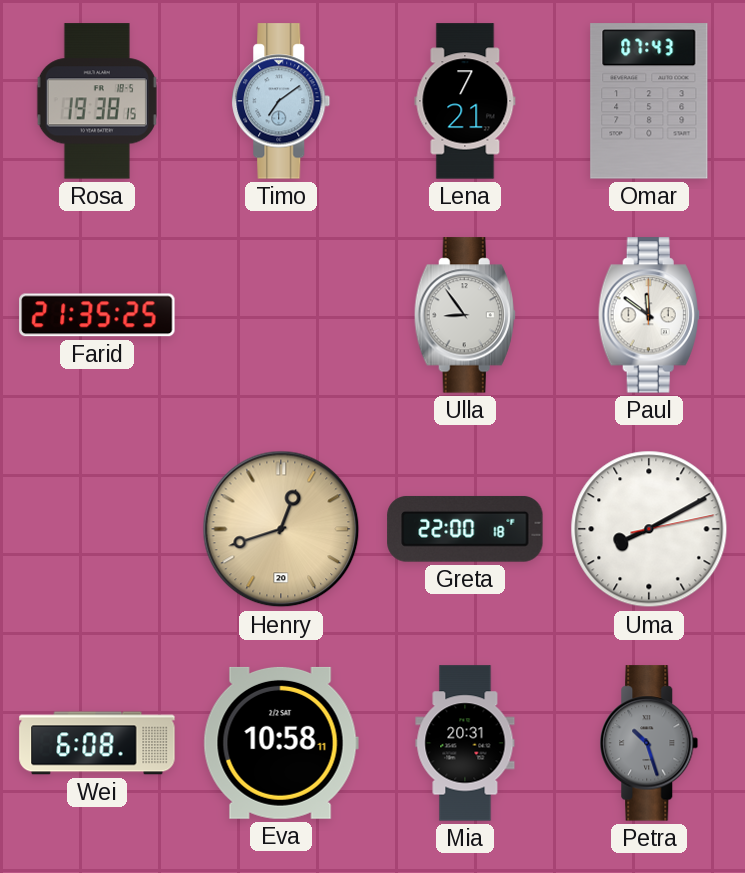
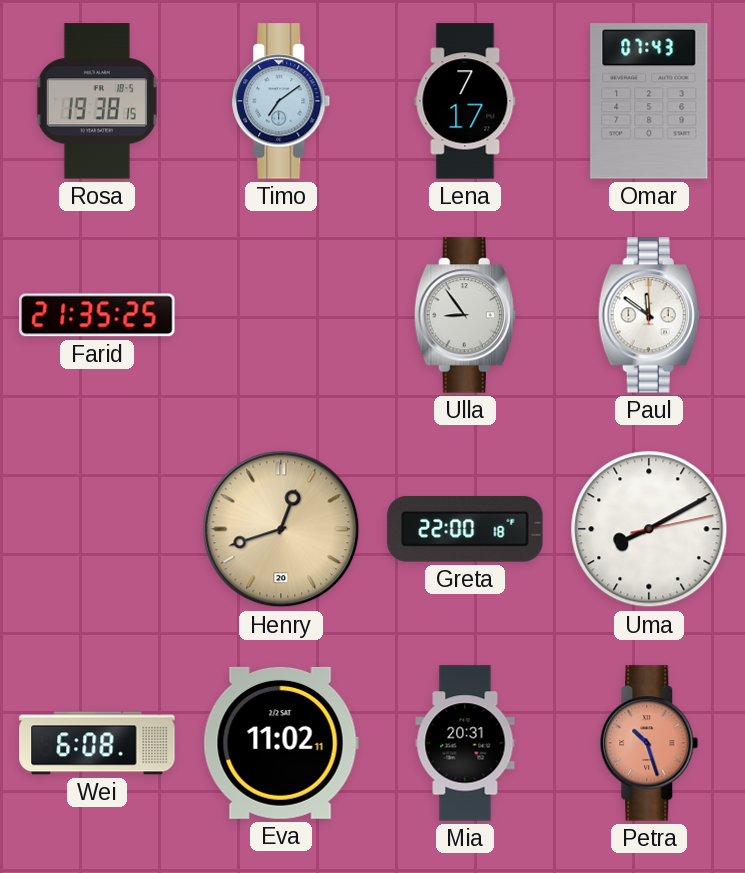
Lena: 7:21 -> 7:17
Eva: 10:58 -> 11:02
Petra dial: grey -> salmon
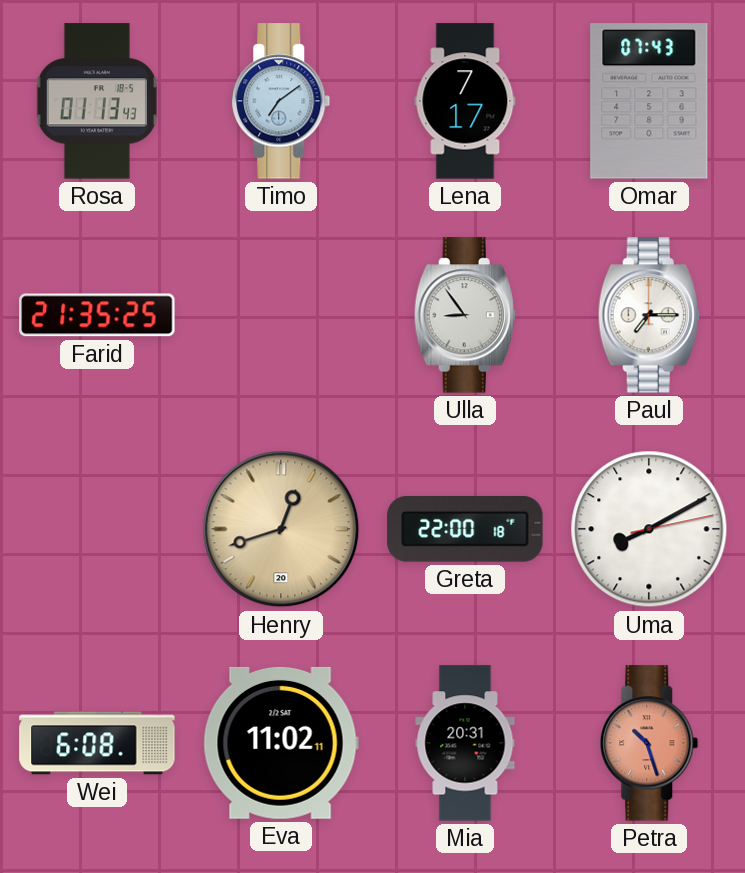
Rosa: 19:38 -> 01:13
Paul: 11:51 -> 7:15
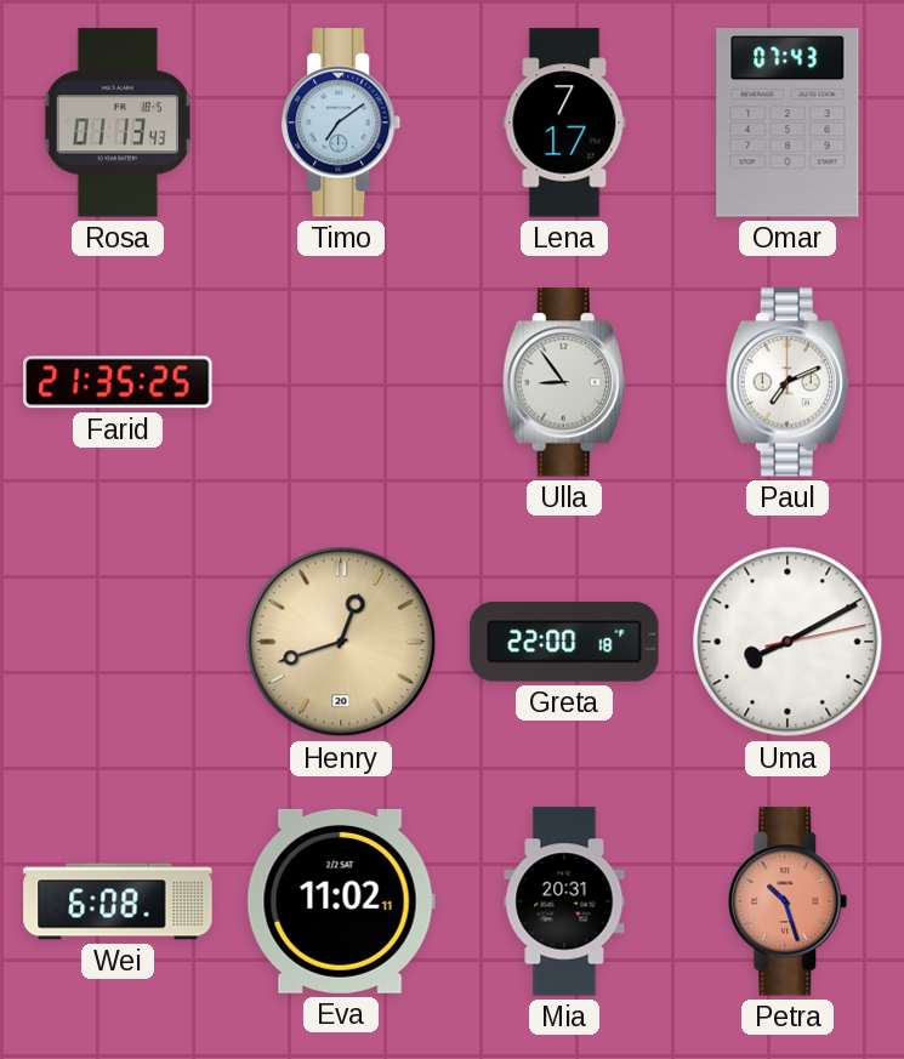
Paul: 7:15 -> 7:11
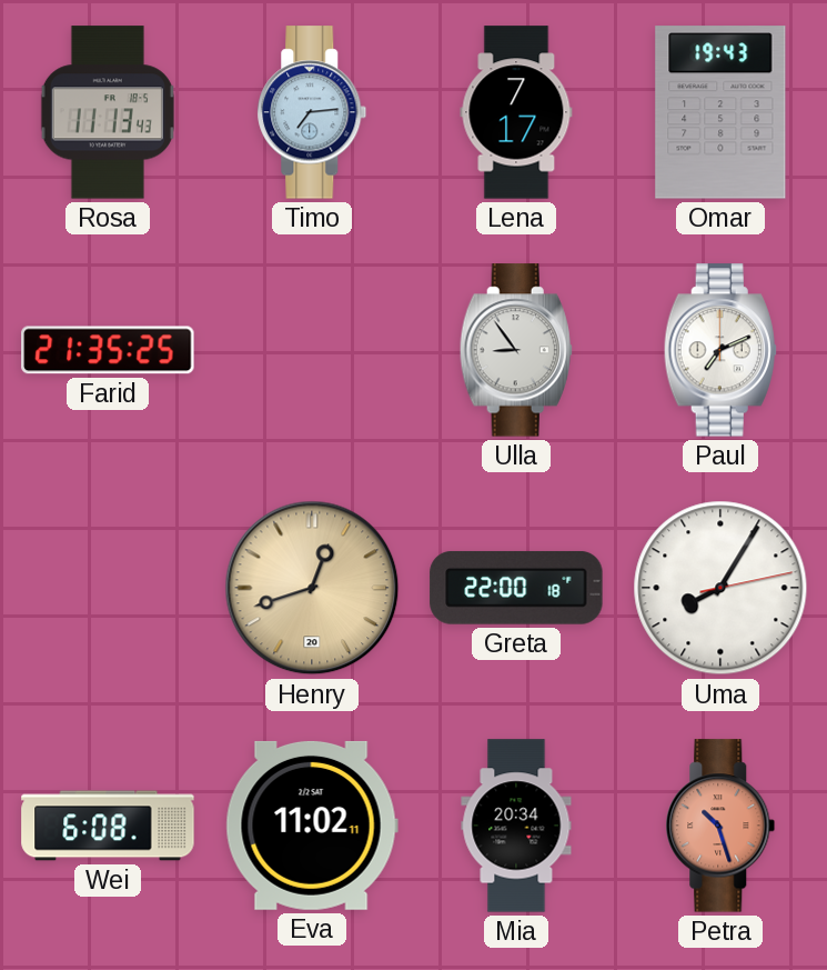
Rosa: 01:13 -> 11:13
Timo: 7:09 -> 7:14
Omar: 07:43 -> 19:43
Uma: 8:10 -> 8:05
Mia: 20:31 -> 20:34
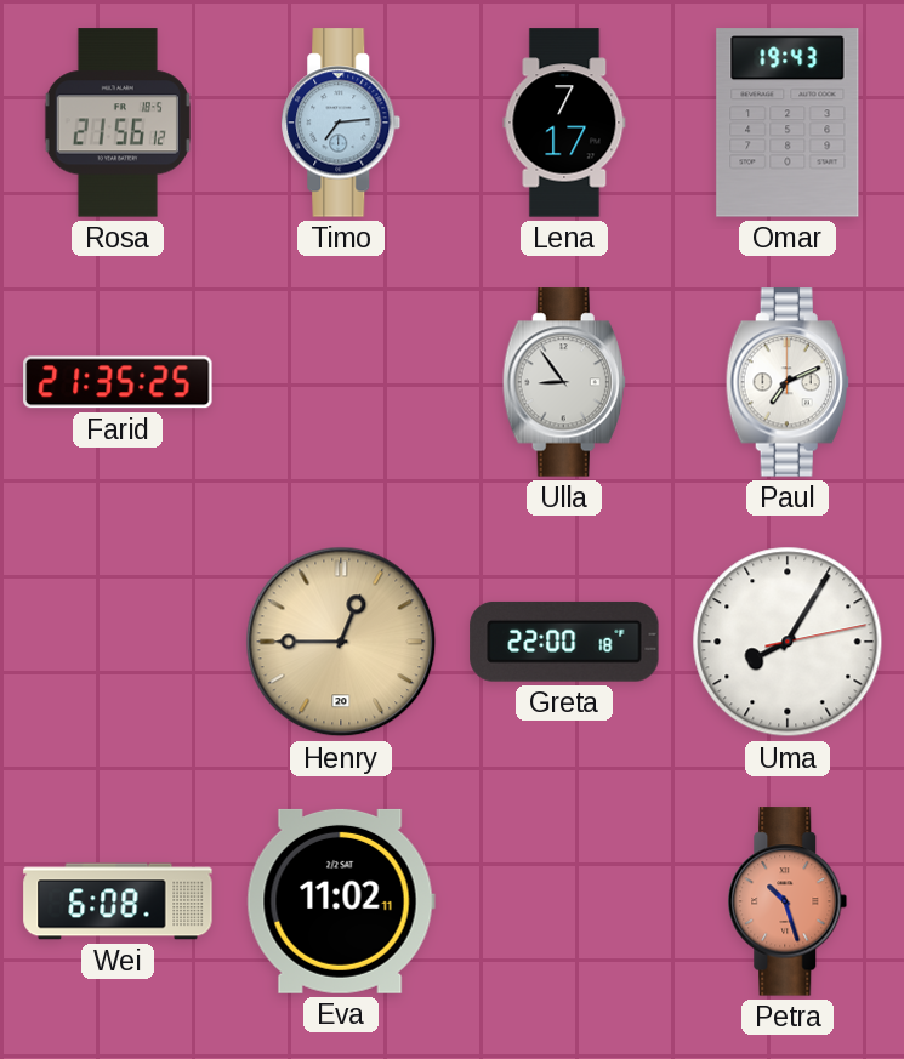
Rosa: 11:13 -> 21:56
Henry: 12:42 -> 12:45
Mia: 20:34 -> none
